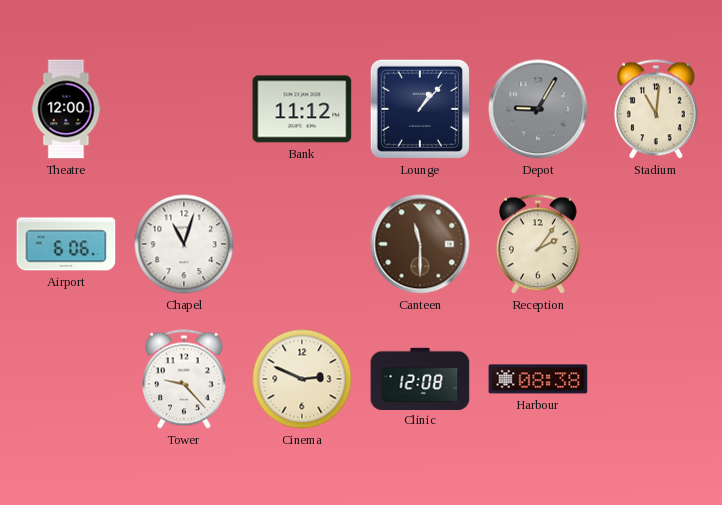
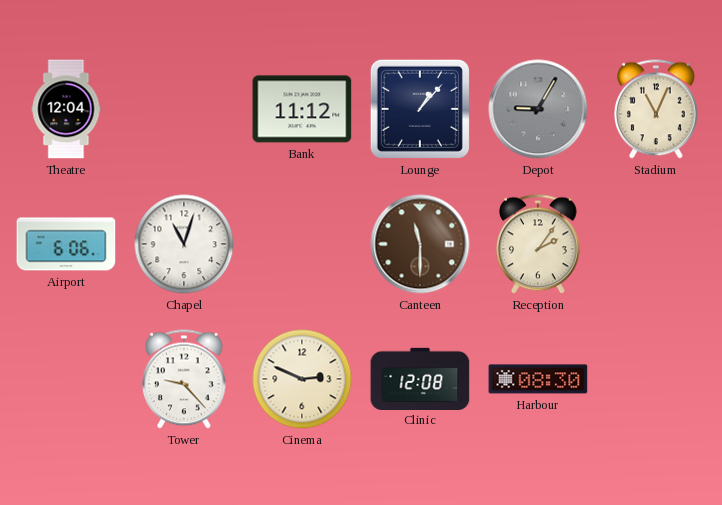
Theatre: 12:00 -> 12:04
Stadium: 11:01 -> 11:04
Harbour: 08:38 -> 08:30
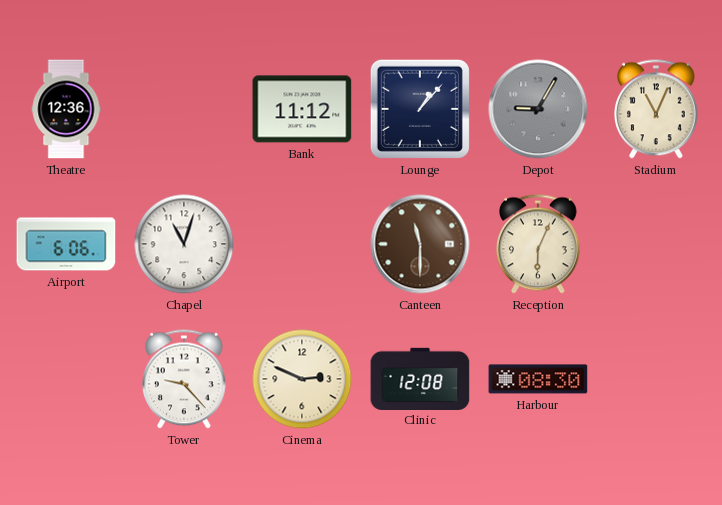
Theatre: 12:04 -> 12:36
Reception: 2:06 -> 6:04
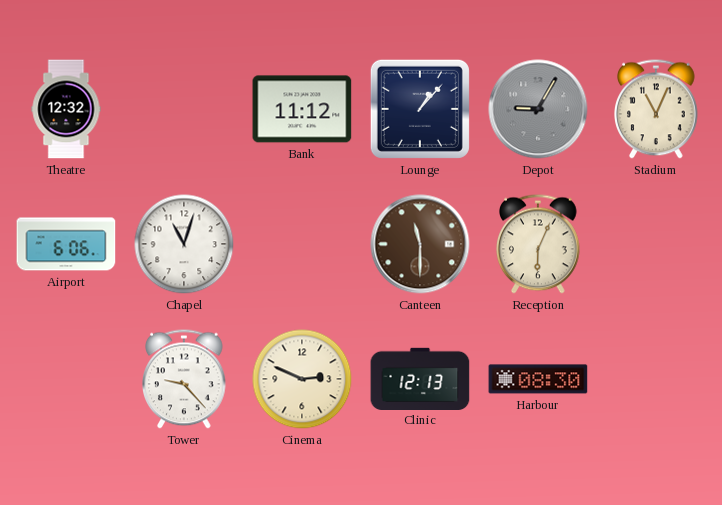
Theatre: 12:36 -> 12:32
Clinic: 12:08 -> 12:13
